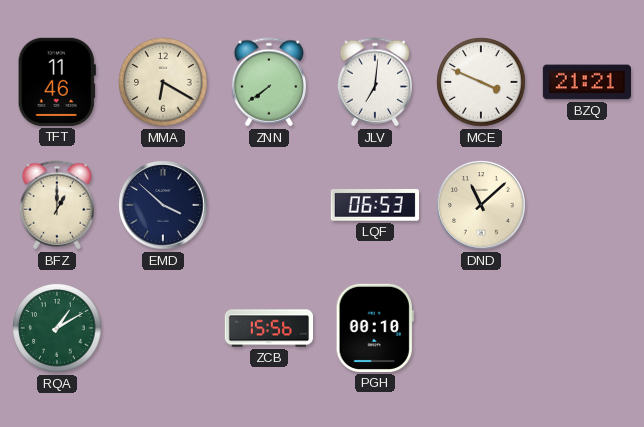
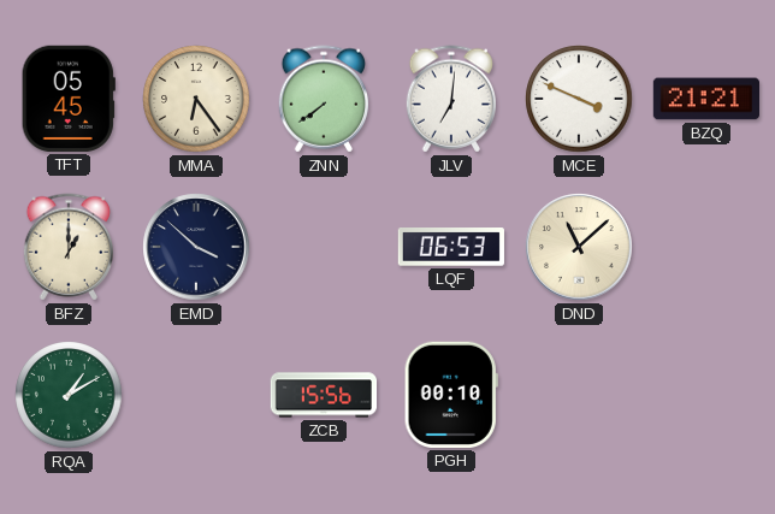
TFT: 11:46 -> 05:45
MMA: 6:20 -> 6:24
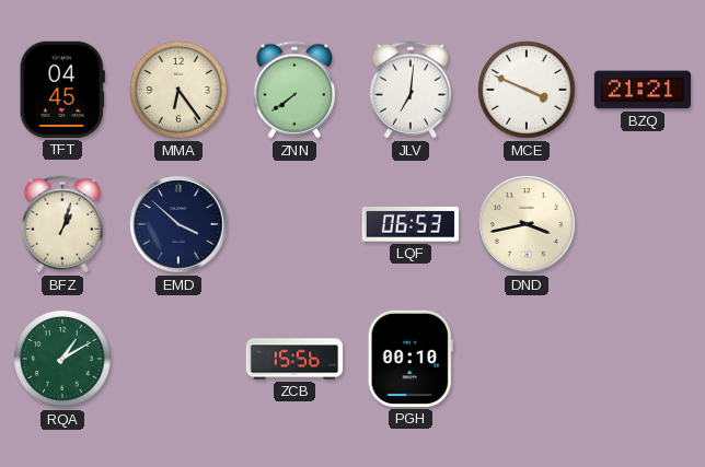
TFT: 05:45 -> 04:45
BFZ: 1:00 -> 1:03
DND: 11:08 -> 3:43
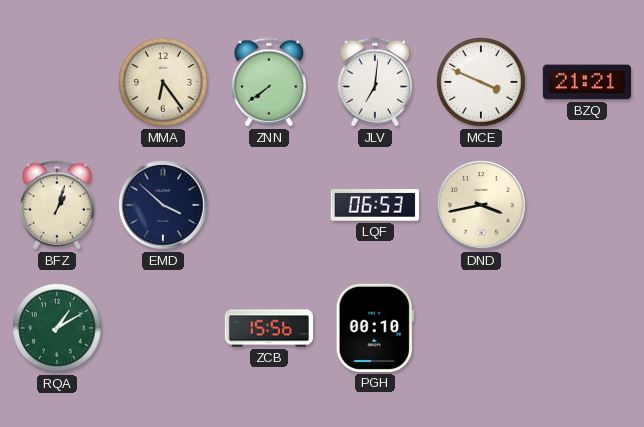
TFT: 04:45 -> none
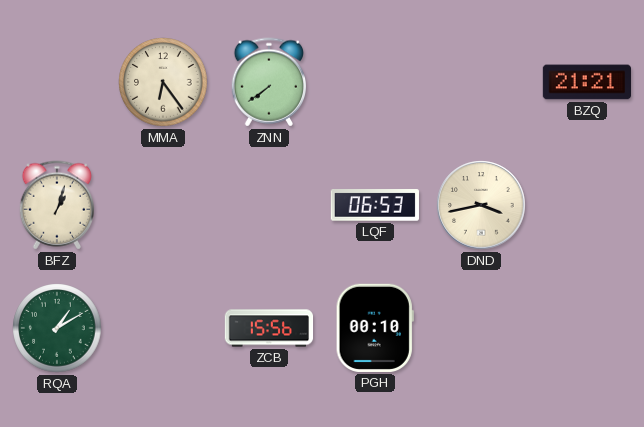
JLV: 7:01 -> none
MCE: 3:49 -> none
EMD: 3:52 -> none
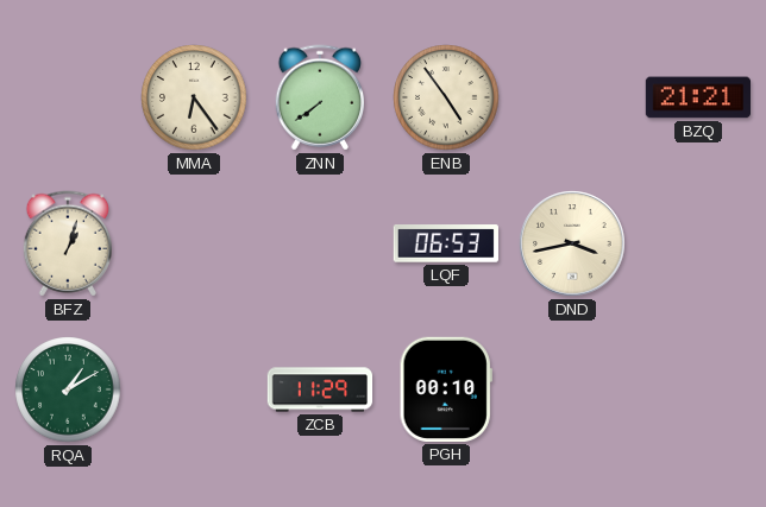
ENB: none -> 4:54
ZCB: 15:56 -> 11:29
